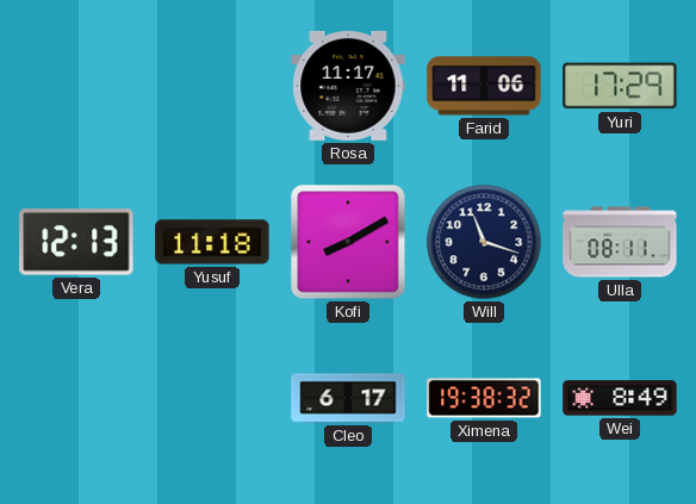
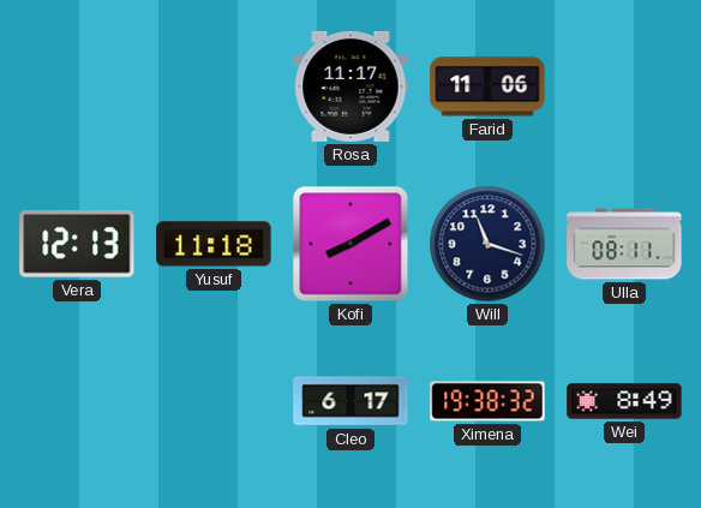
Yuri: 17:29 -> none
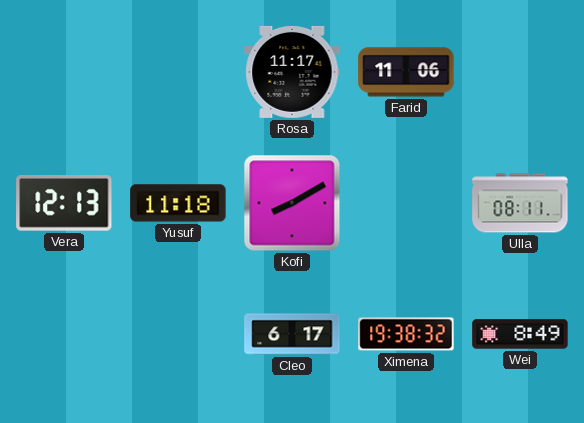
Will: 11:18 -> none
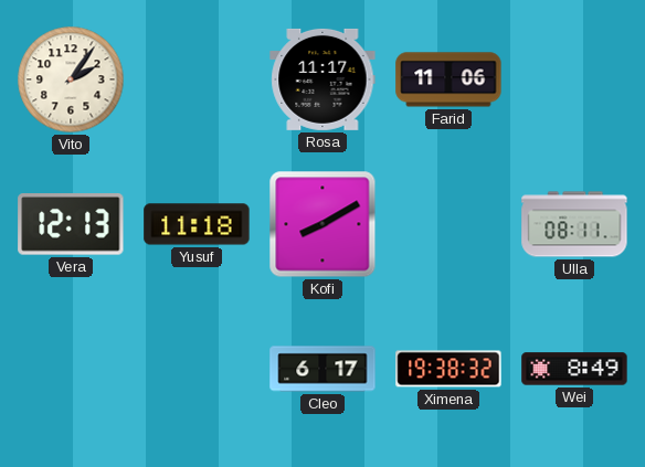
Vito: none -> 2:06
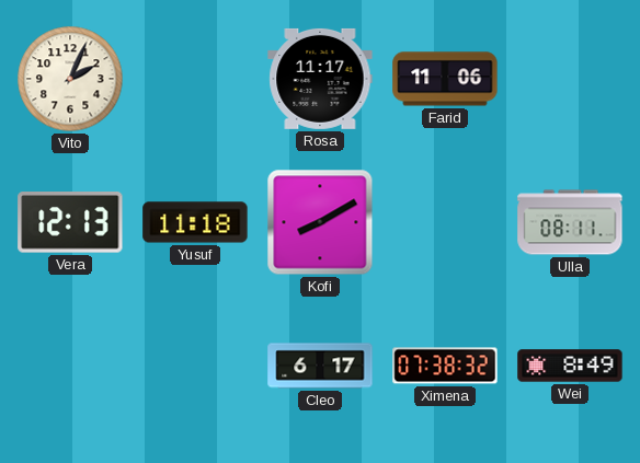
Vito: 2:06 -> 2:04
Ximena: 19:38 -> 07:38
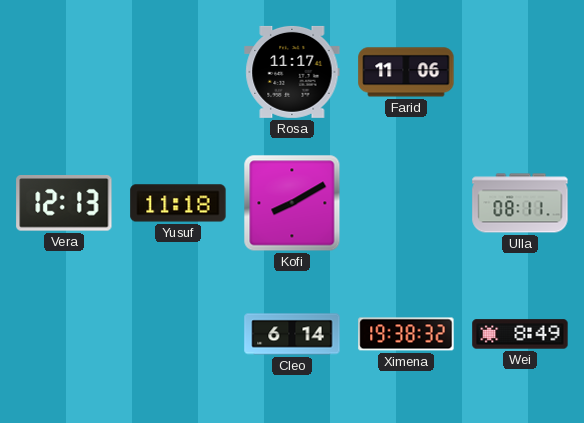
Vito: 2:04 -> none
Cleo: 6:17 -> 6:14
Ximena: 07:38 -> 19:38
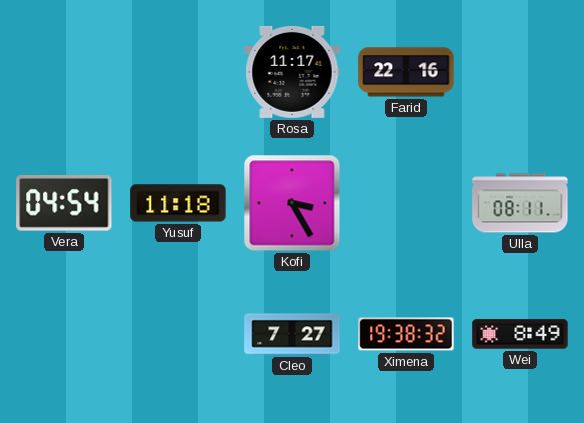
Farid: 11:06 -> 22:16
Vera: 12:13 -> 04:54
Kofi: 8:10 -> 3:25
Cleo: 6:14 -> 7:27
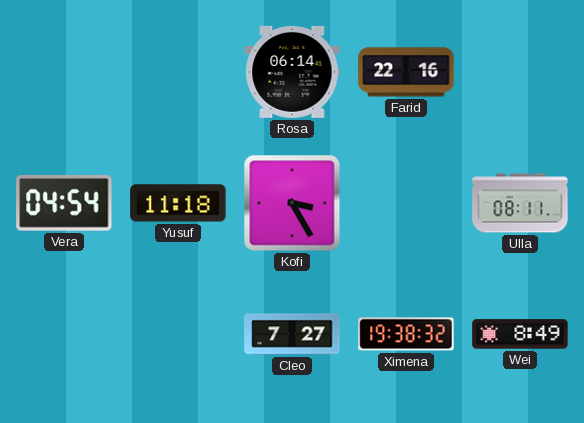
Rosa: 11:17 -> 06:14
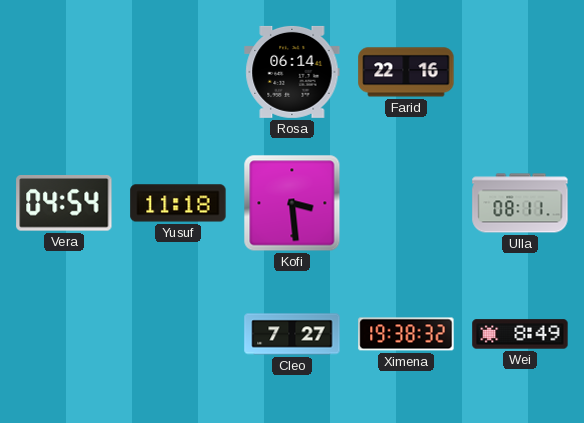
Kofi: 3:25 -> 3:29
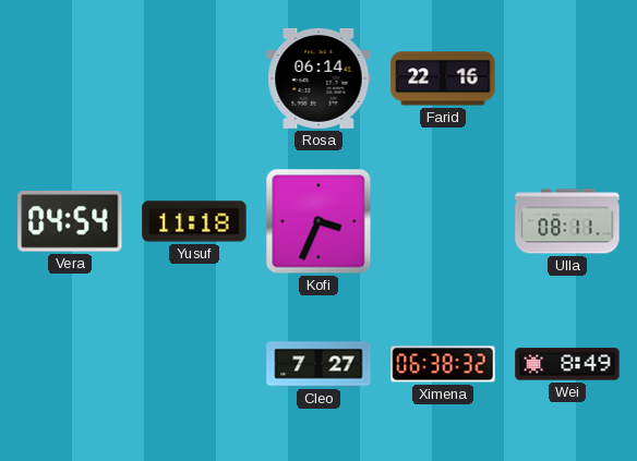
Kofi: 3:29 -> 3:34
Ximena: 19:38 -> 06:38
